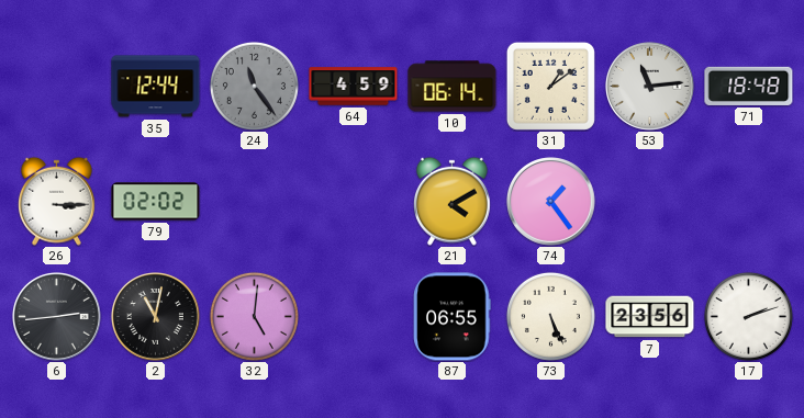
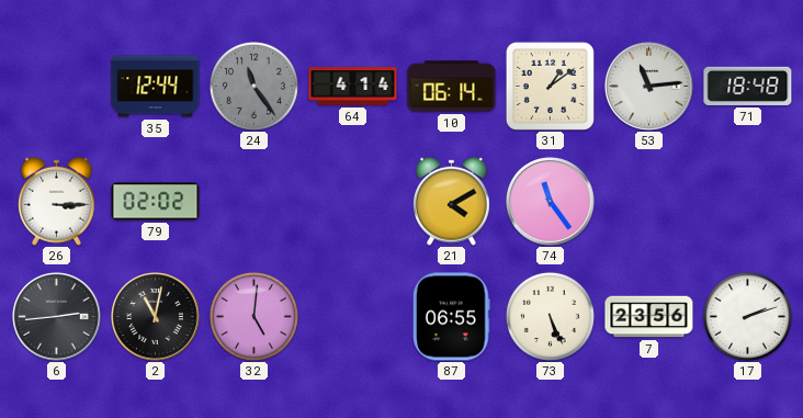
64: 4:59 -> 4:14
74: 1:24 -> 11:24
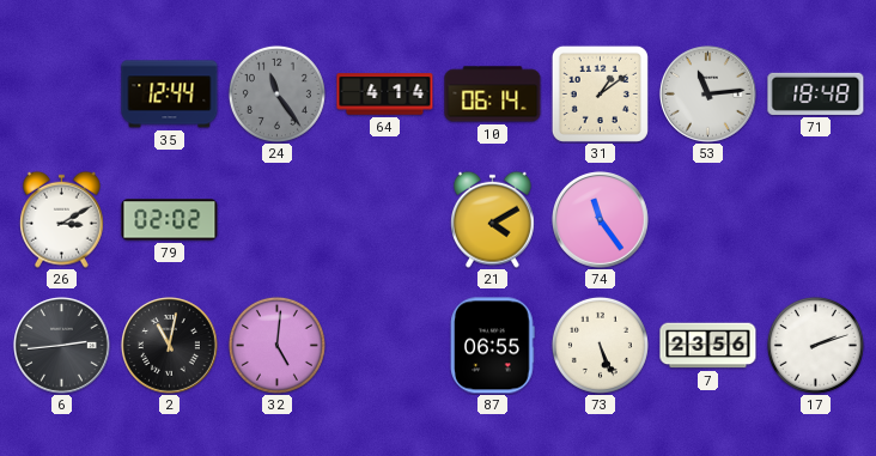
26: 3:15 -> 3:10
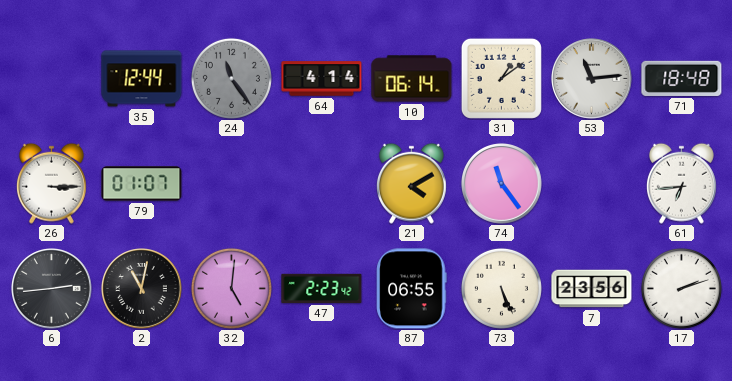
26: 3:10 -> 3:15
79: 02:02 -> 01:07
61: none -> 6:44
47: none -> 2:23
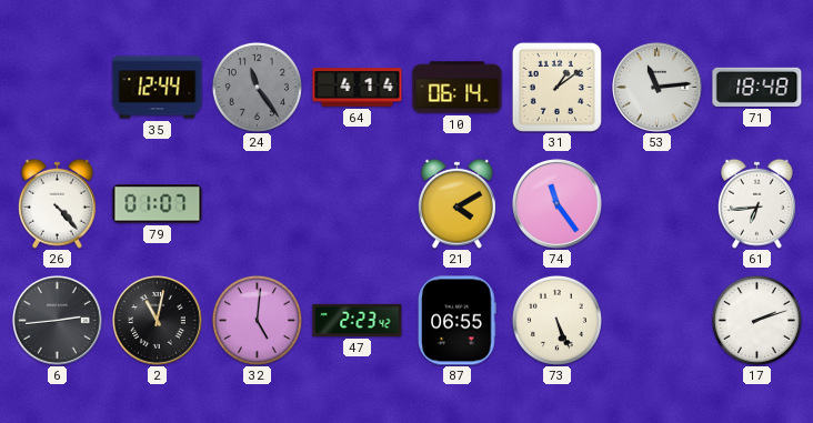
26: 3:15 -> 4:23
7: 23:56 -> none
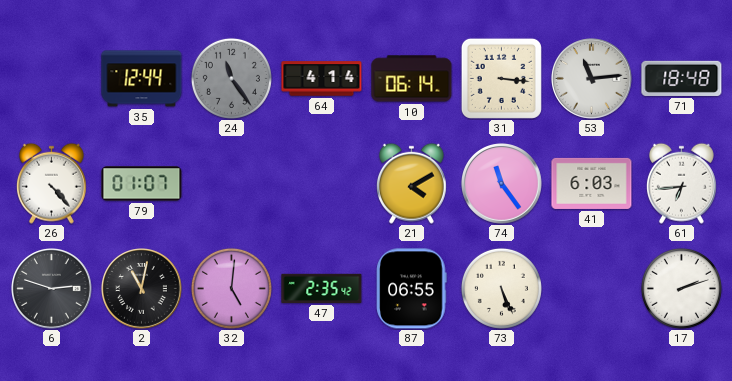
31: 1:09 -> 3:16
41: none -> 6:03
6: 2:44 -> 2:48
47: 2:23 -> 2:35
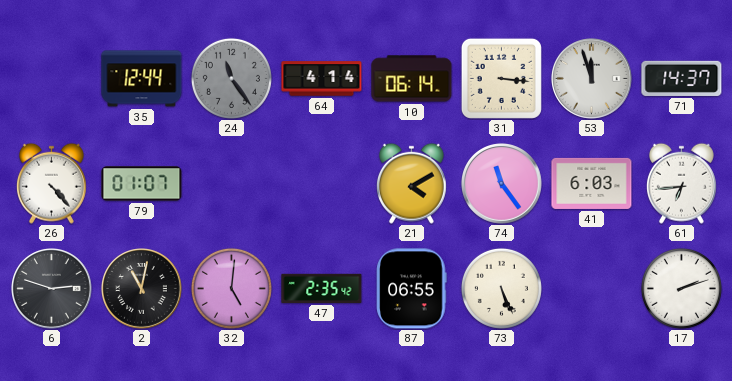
53: 11:14 -> 11:57
71: 18:48 -> 14:37
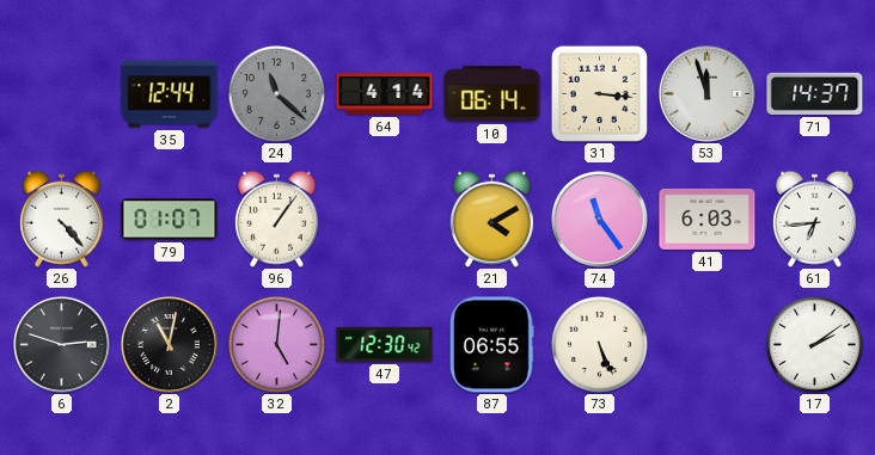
24: 11:24 -> 11:22
96: none -> 1:06
47: 2:35 -> 12:30
17: 2:12 -> 2:09
